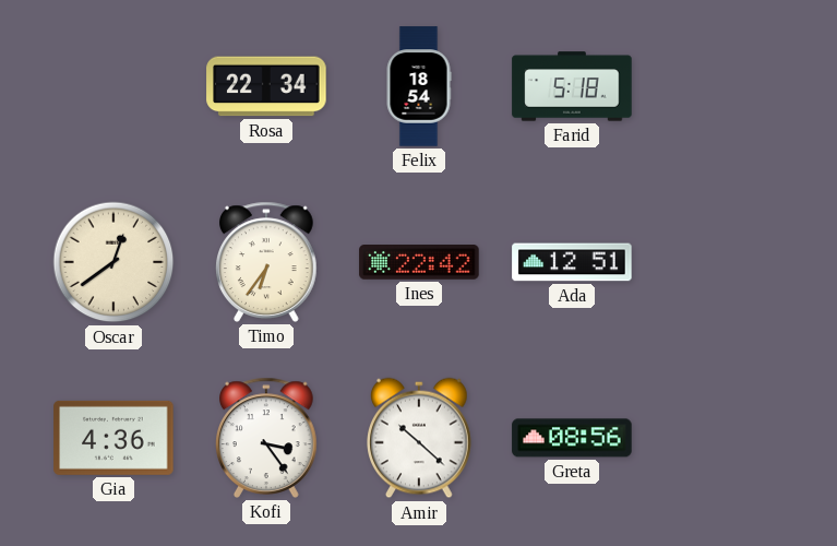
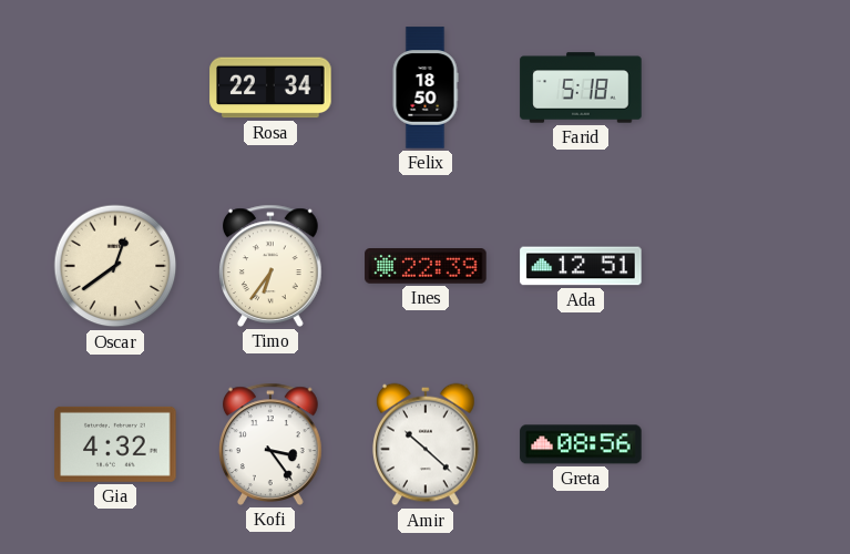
Felix: 18:54 -> 18:50
Ines: 22:42 -> 22:39
Gia: 4:36 -> 4:32
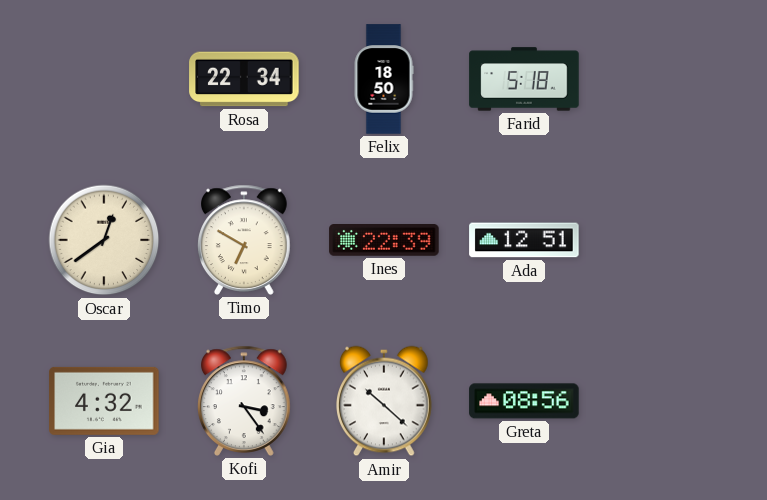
Timo: 6:36 -> 6:50
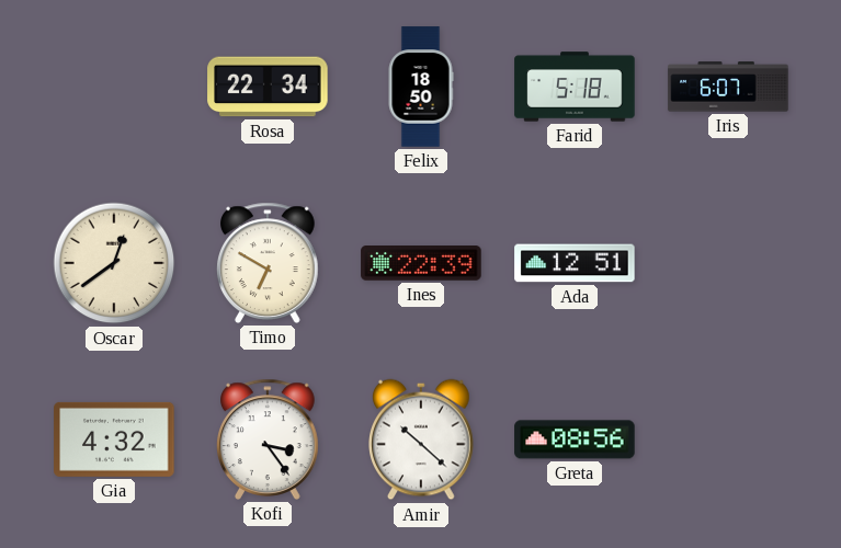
Iris: none -> 6:07
